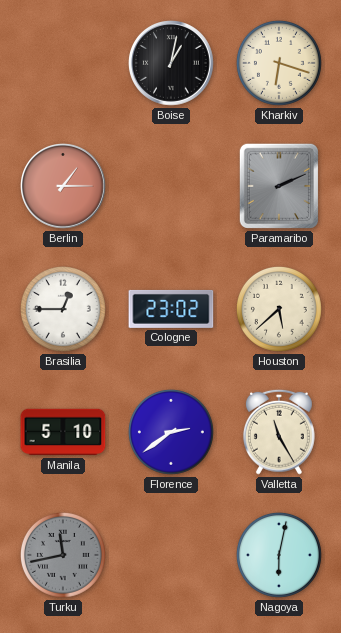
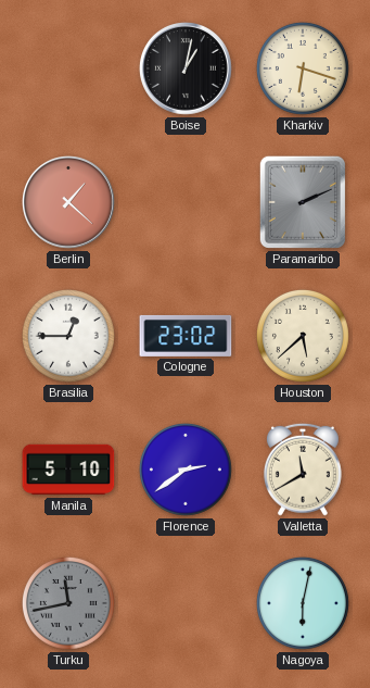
Berlin: 1:15 -> 1:22
Valletta: 11:25 -> 11:40
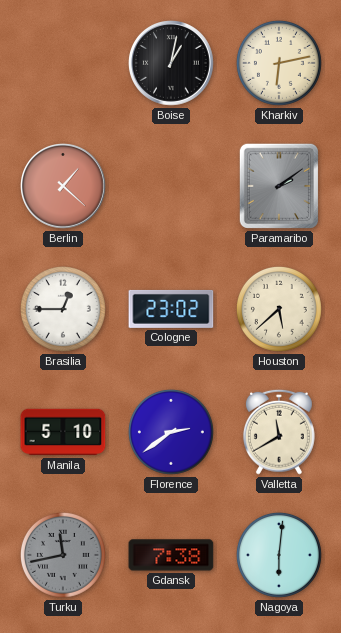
Kharkiv: 6:18 -> 6:13
Paramaribo: 2:11 -> 2:09
Gdansk: none -> 7:38
Nagoya: 6:02 -> 6:01
